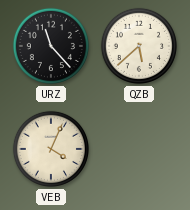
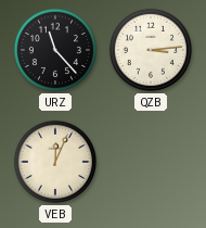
QZB: 5:38 -> 3:14
VEB: 4:04 -> 12:04
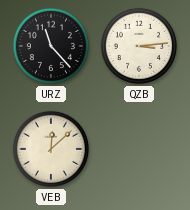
VEB: 12:04 -> 12:08
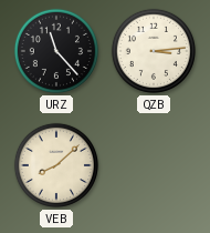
VEB: 12:08 -> 8:08
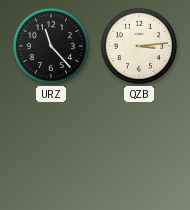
VEB: 8:08 -> none
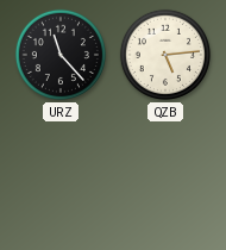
QZB: 3:14 -> 5:14
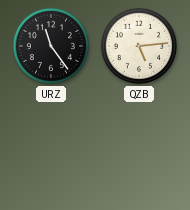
URZ: 11:23 -> 11:24
